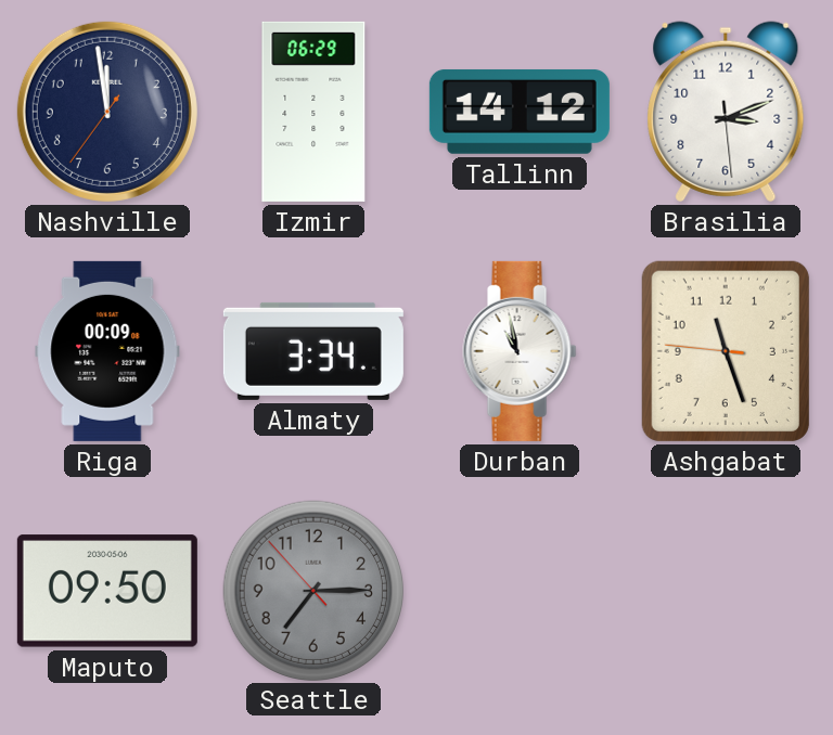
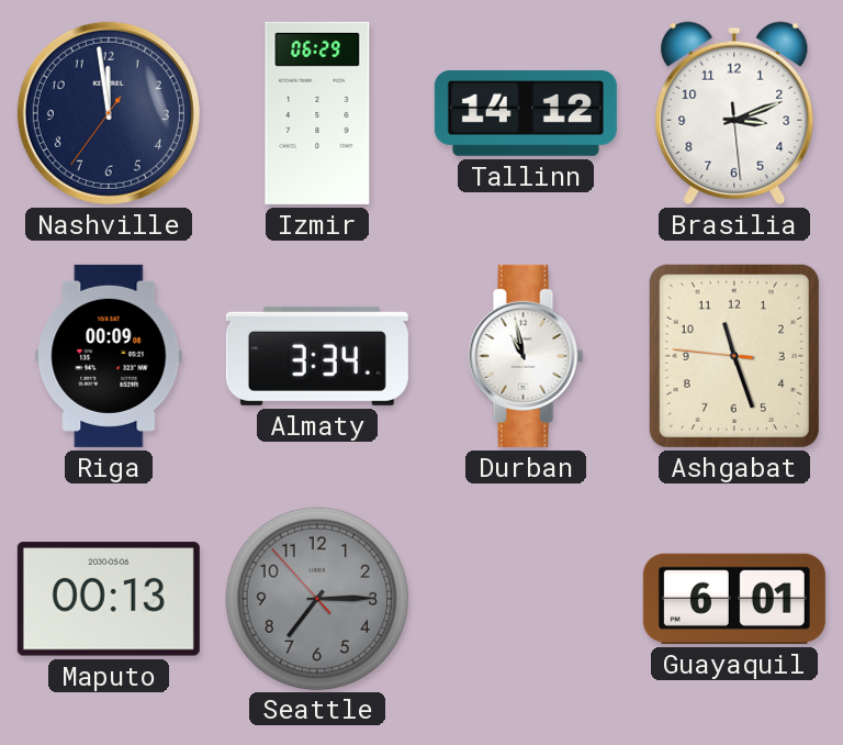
Maputo: 09:50 -> 00:13
Guayaquil: none -> 6:01
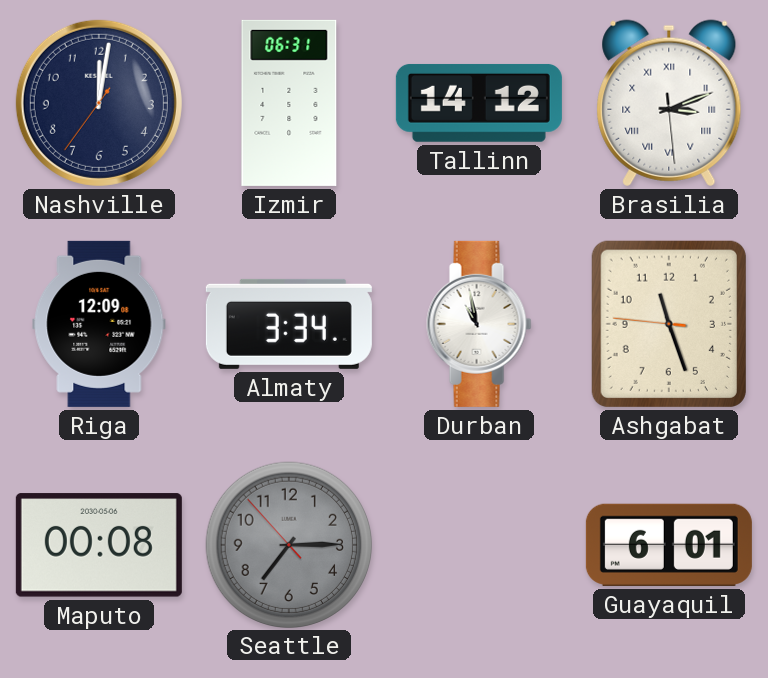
Nashville: 11:58 -> 12:01
Izmir: 06:29 -> 06:31
Brasilia numerals: Arabic -> Roman
Riga: 00:09 -> 12:09
Maputo: 00:13 -> 00:08
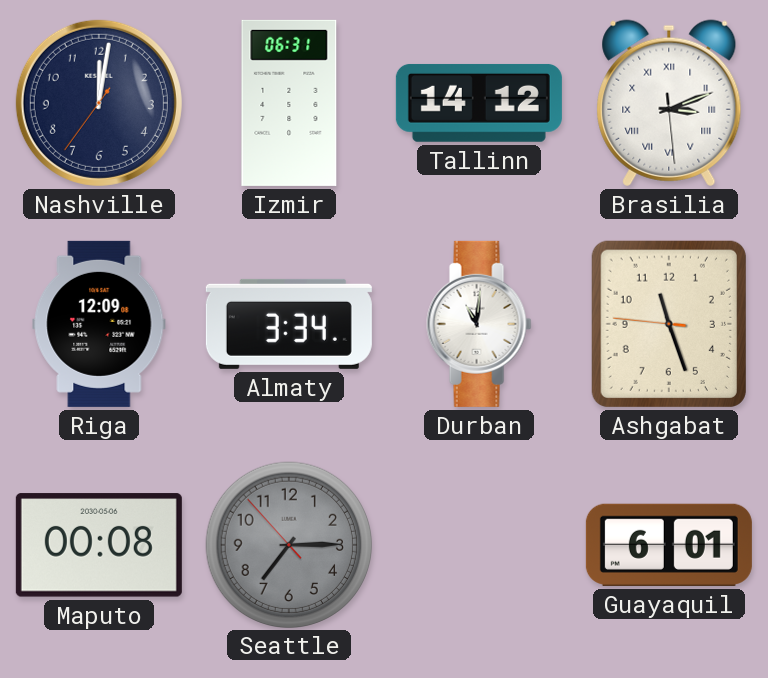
Durban: 10:58 -> 11:01
